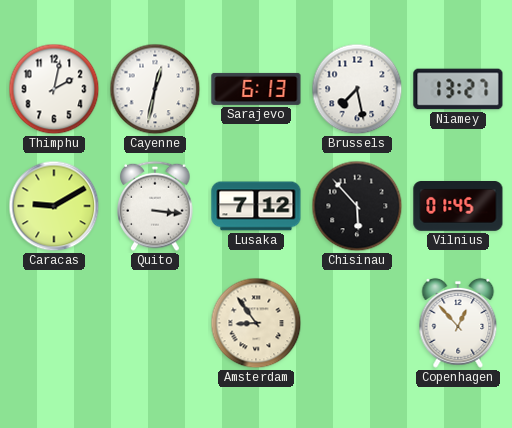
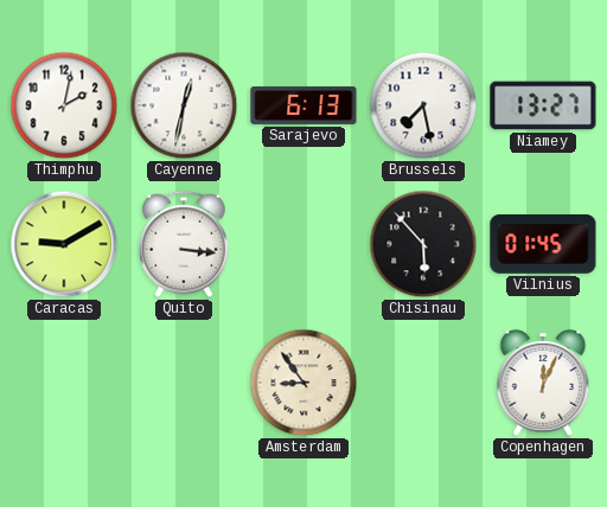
Lusaka: 7:12 -> none
Copenhagen: 12:53 -> 12:04
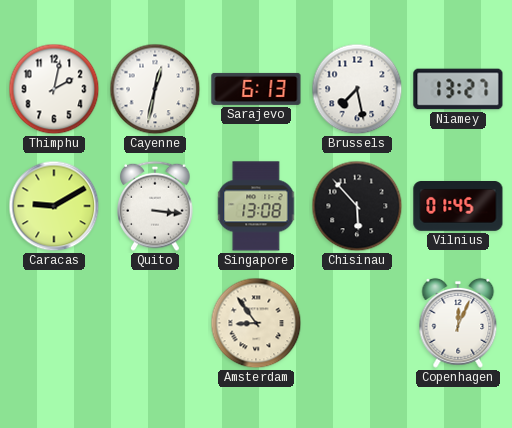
Singapore: none -> 13:08
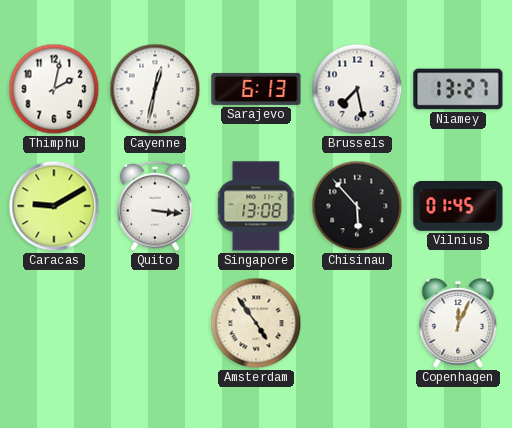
Amsterdam: 8:54 -> 4:54
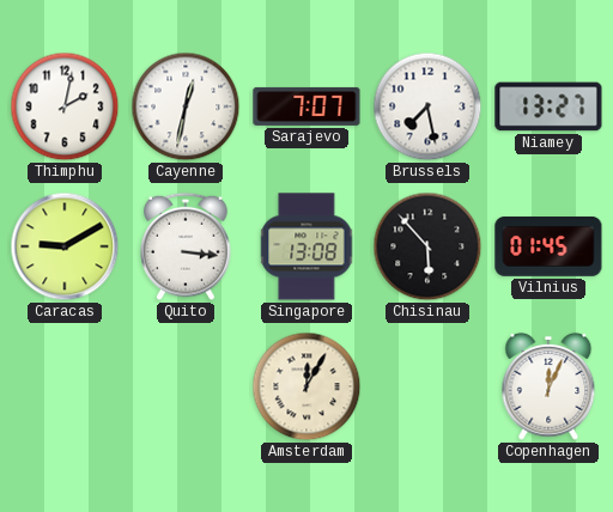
Sarajevo: 6:13 -> 7:07
Amsterdam: 4:54 -> 12:05
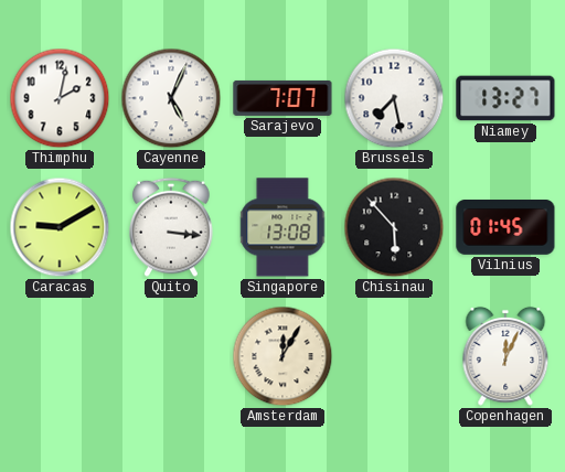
Cayenne: 12:32 -> 5:04
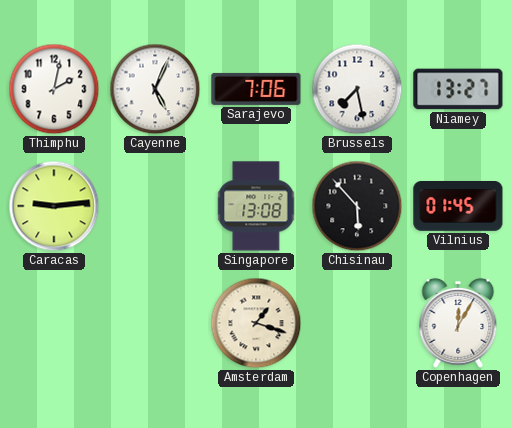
Sarajevo: 7:07 -> 7:06
Caracas: 9:10 -> 9:14
Quito: 3:16 -> none
Amsterdam: 12:05 -> 1:18
Copenhagen: 12:04 -> 12:05
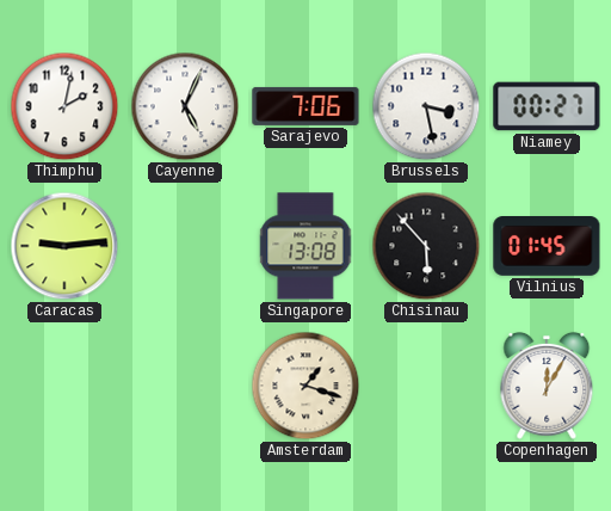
Brussels: 7:28 -> 3:28
Niamey: 13:27 -> 00:27
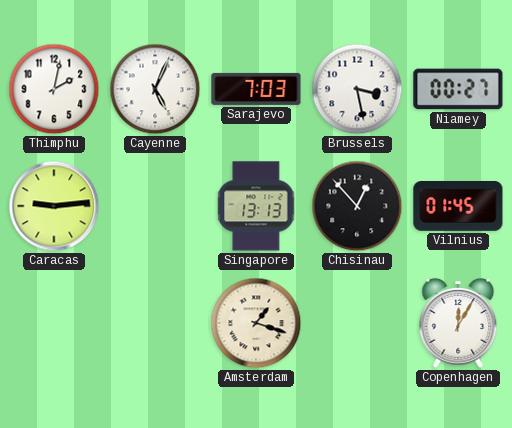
Sarajevo: 7:06 -> 7:03
Singapore: 13:08 -> 13:13
Chisinau: 5:53 -> 12:53
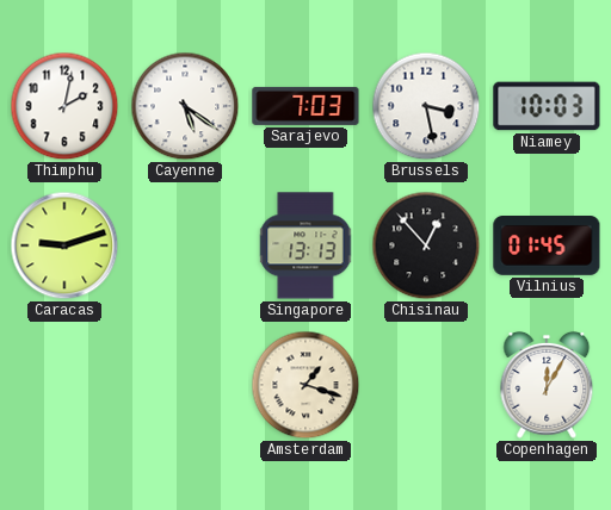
Cayenne: 5:04 -> 5:21
Niamey: 00:27 -> 10:03
Caracas: 9:14 -> 9:12
